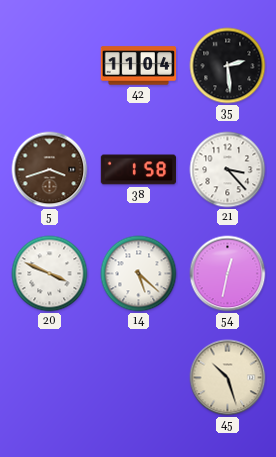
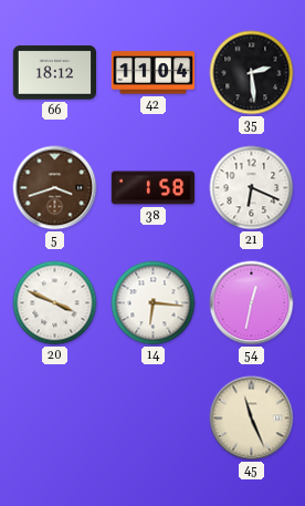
66: none -> 18:12
21: 3:23 -> 6:19
14: 5:22 -> 6:16
45: 10:27 -> 11:26
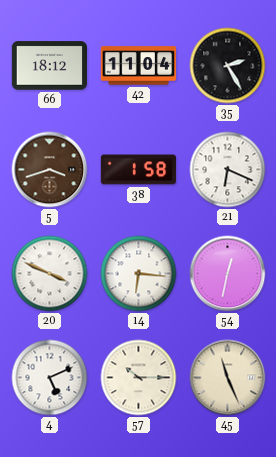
35: 2:29 -> 2:25
4: none -> 5:11
57: none -> 10:15
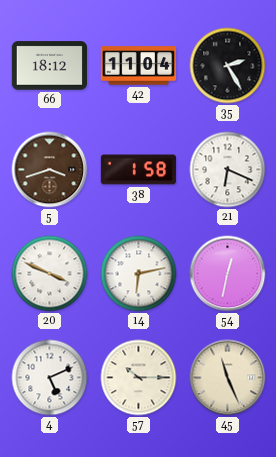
14: 6:16 -> 6:13
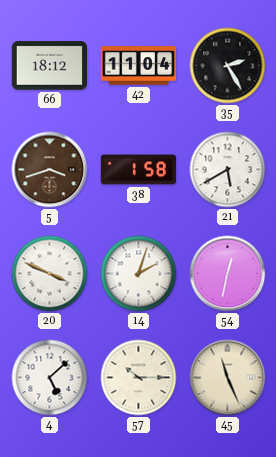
21: 6:19 -> 5:40
14: 6:13 -> 2:03
4: 5:11 -> 5:08
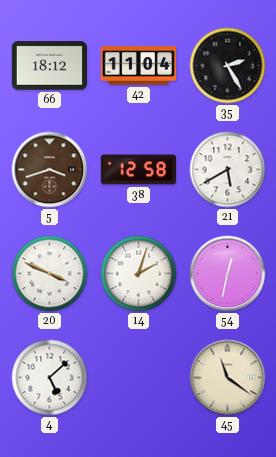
38: 1:58 -> 12:58
57: 10:15 -> none
45: 11:26 -> 11:21
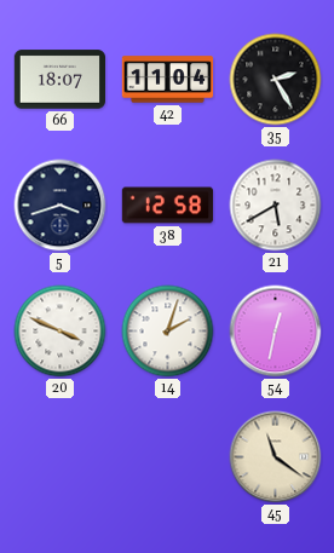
66: 18:12 -> 18:07
5 dial: brown -> navy
4: 5:08 -> none
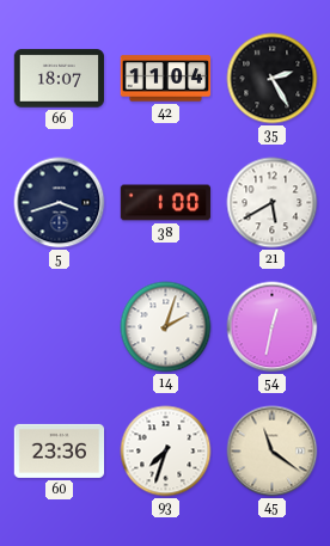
38: 12:58 -> 1:00
20: 3:49 -> none
60: none -> 23:36
93: none -> 7:33
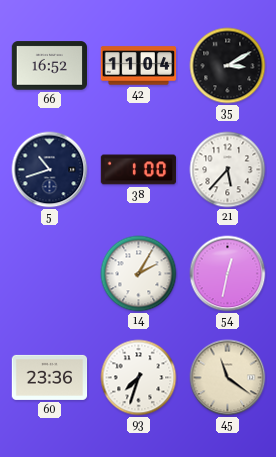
66: 18:07 -> 16:52
35: 2:25 -> 3:10
5: 3:42 -> 10:42
21: 5:40 -> 5:37
14: 2:03 -> 2:05
